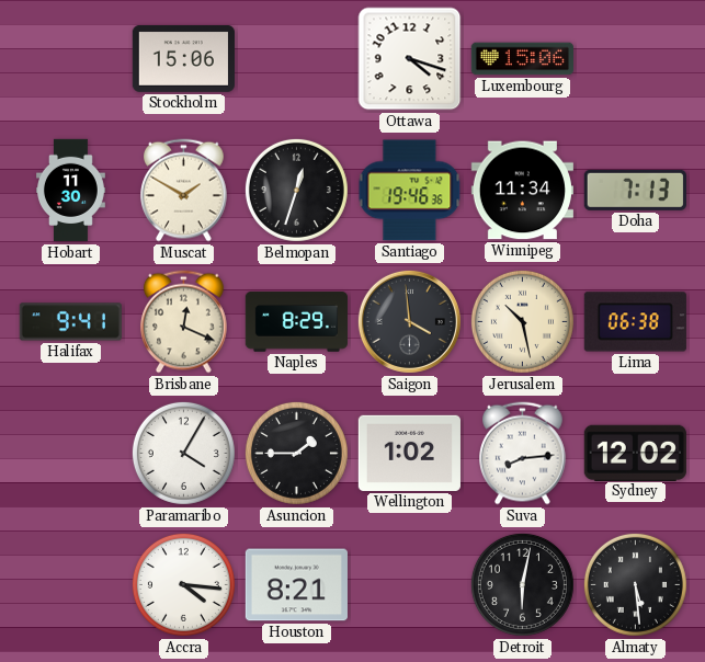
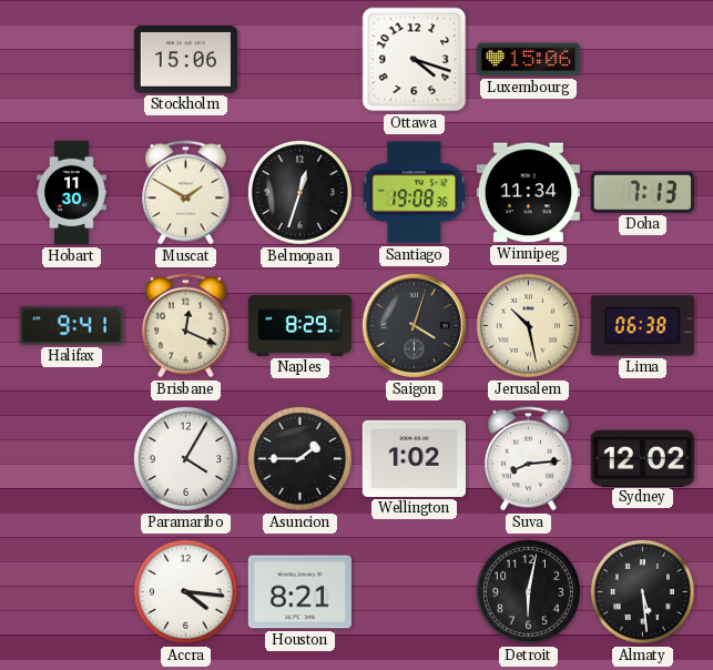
Santiago: 19:46 -> 19:08
Saigon: 3:59 -> 4:03
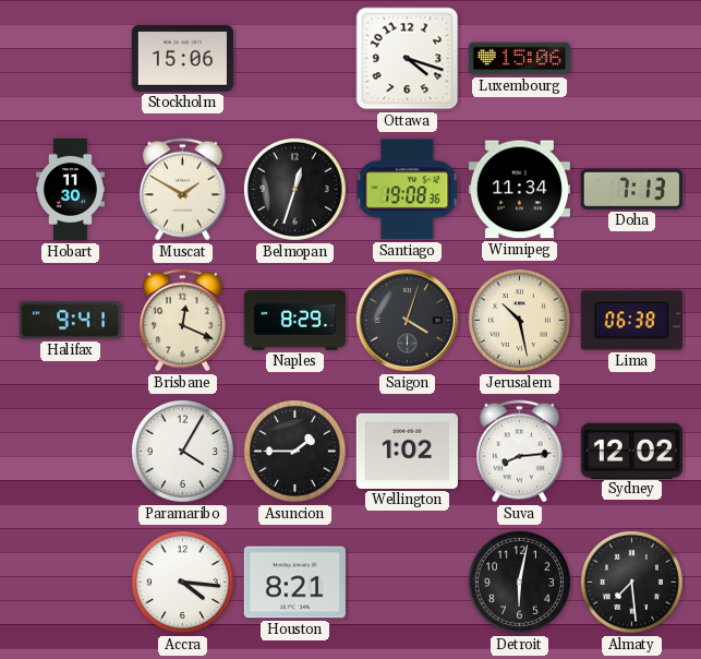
Almaty: 5:29 -> 7:29
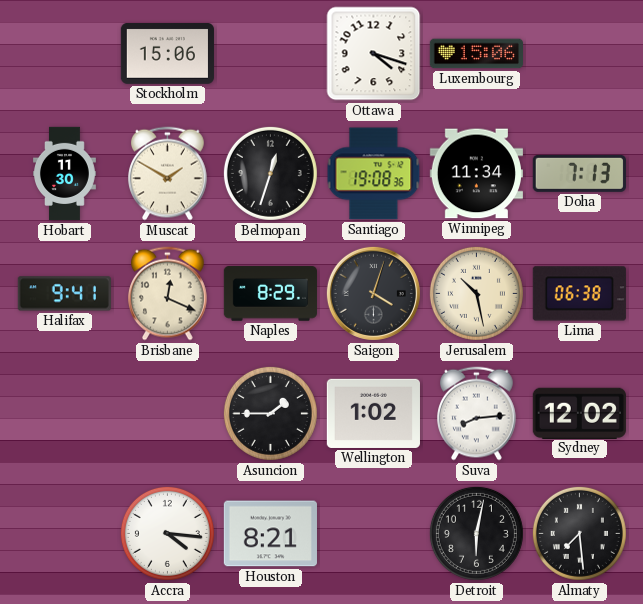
Paramaribo: 4:05 -> none
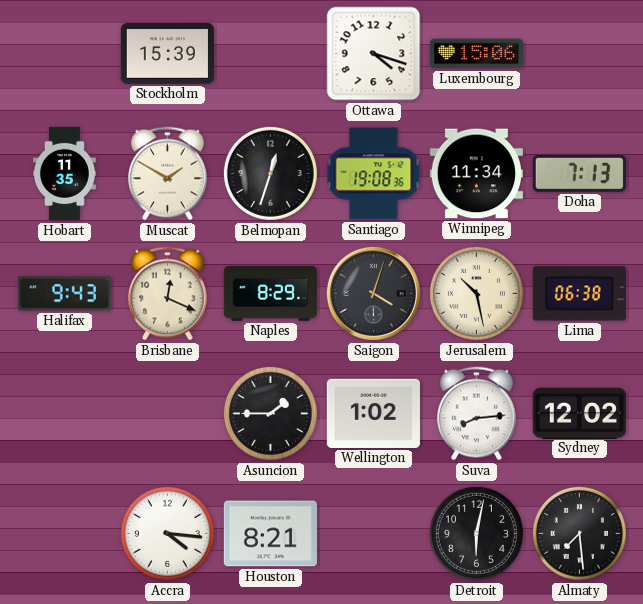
Stockholm: 15:06 -> 15:39
Hobart: 11:30 -> 11:35
Halifax: 9:41 -> 9:43
